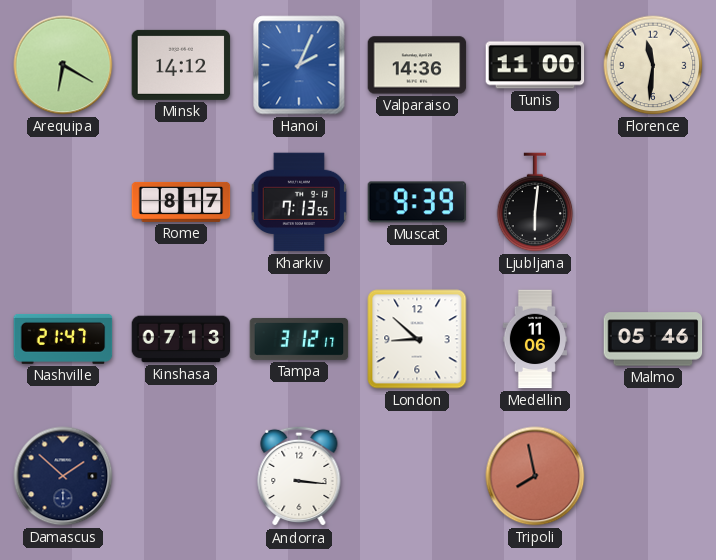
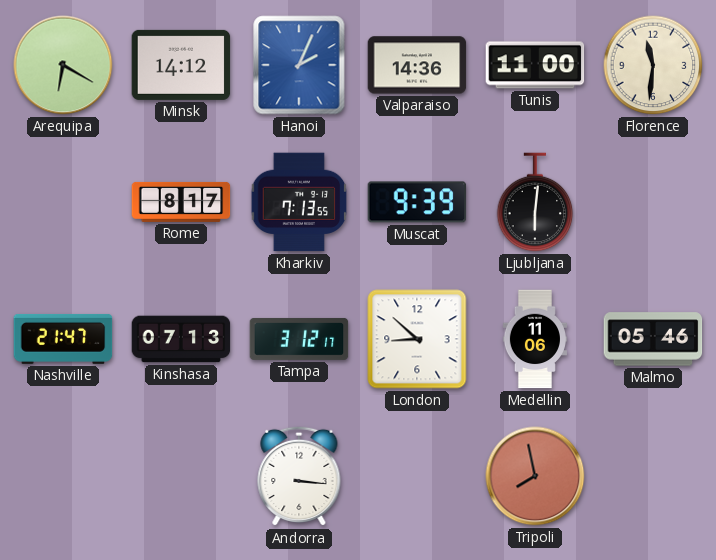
Damascus: 1:52 -> none
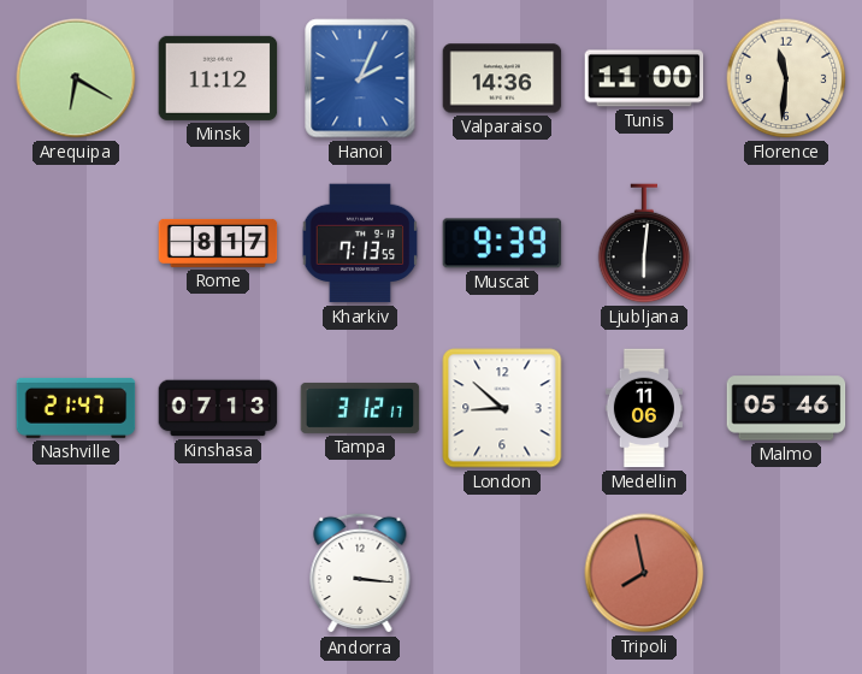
Minsk: 14:12 -> 11:12
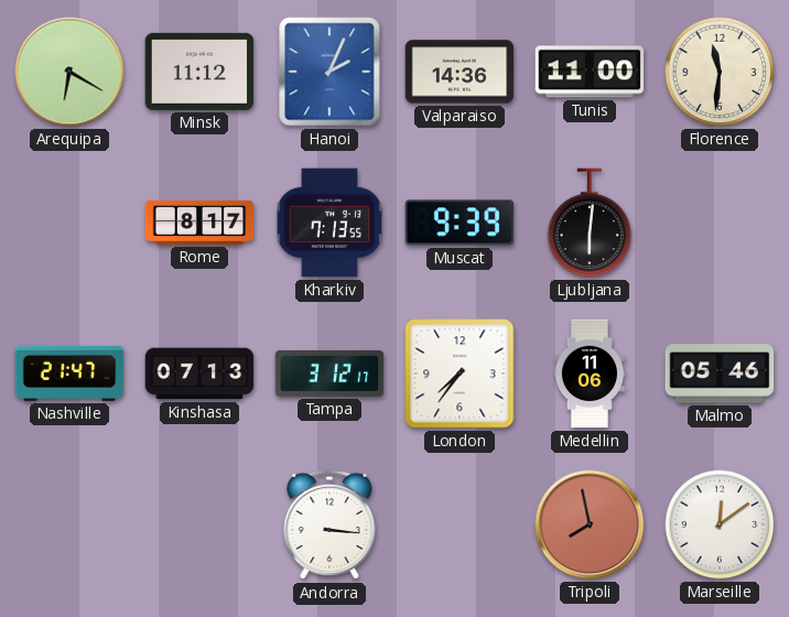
London: 8:52 -> 7:36
Marseille: none -> 12:09
